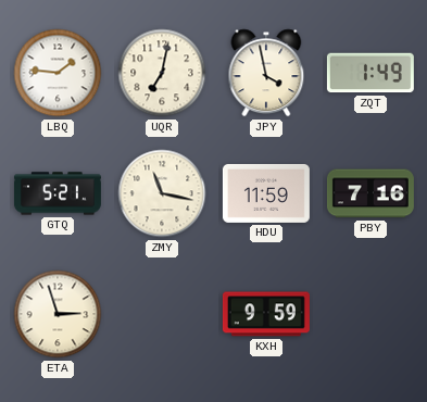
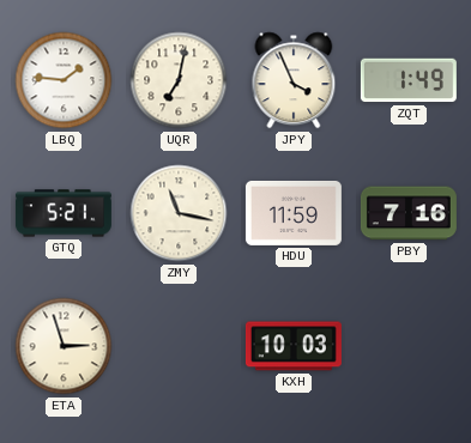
JPY: 3:58 -> 3:56
KXH: 9:59 -> 10:03
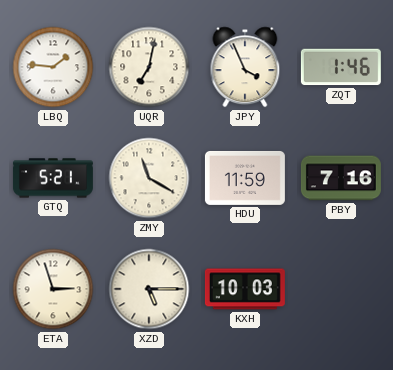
ZQT: 1:49 -> 1:46
ZMY: 11:17 -> 11:20
XZD: none -> 5:15
